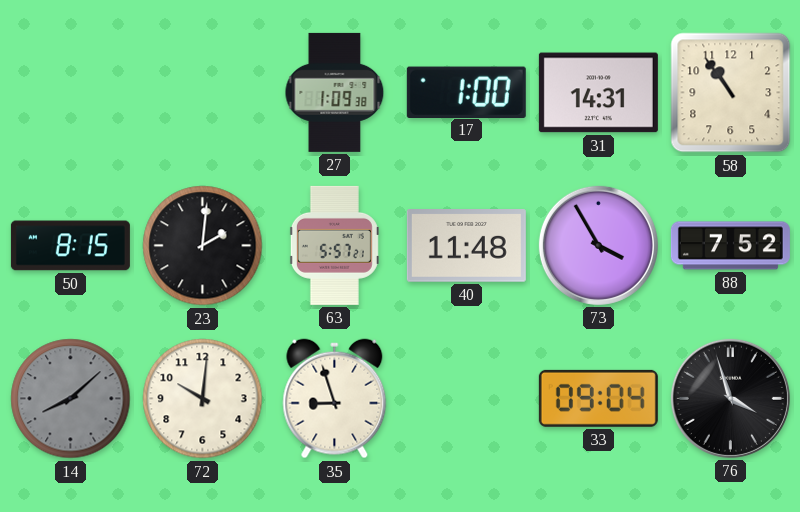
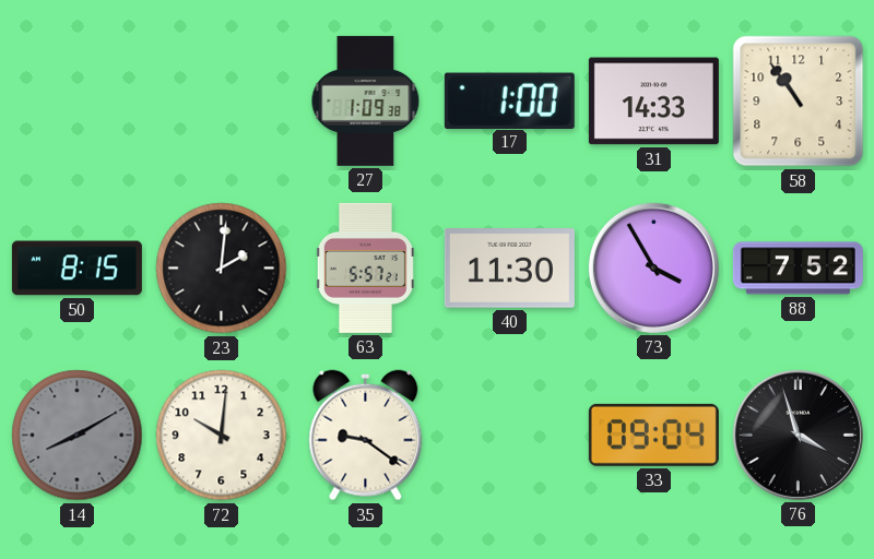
31: 14:31 -> 14:33
40: 11:48 -> 11:30
14: 8:08 -> 8:10
35: 8:57 -> 9:21
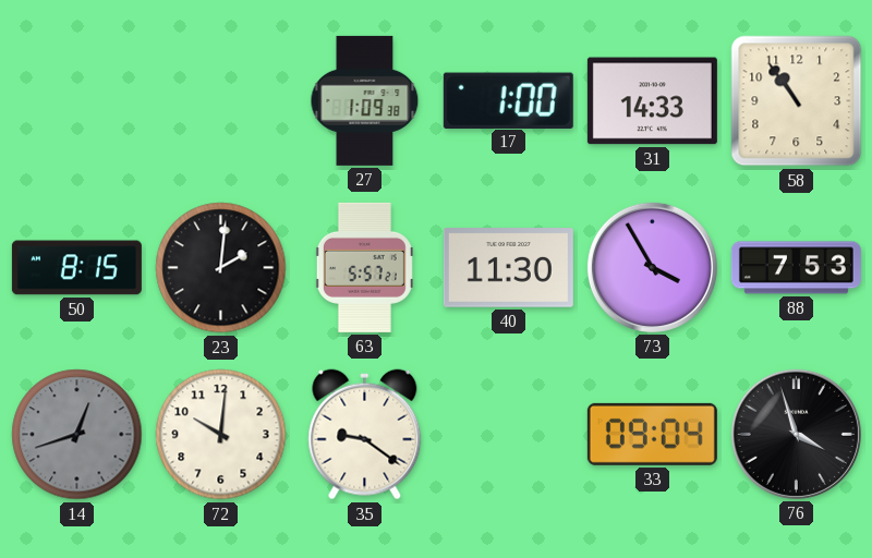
88: 7:52 -> 7:53
14: 8:10 -> 12:42
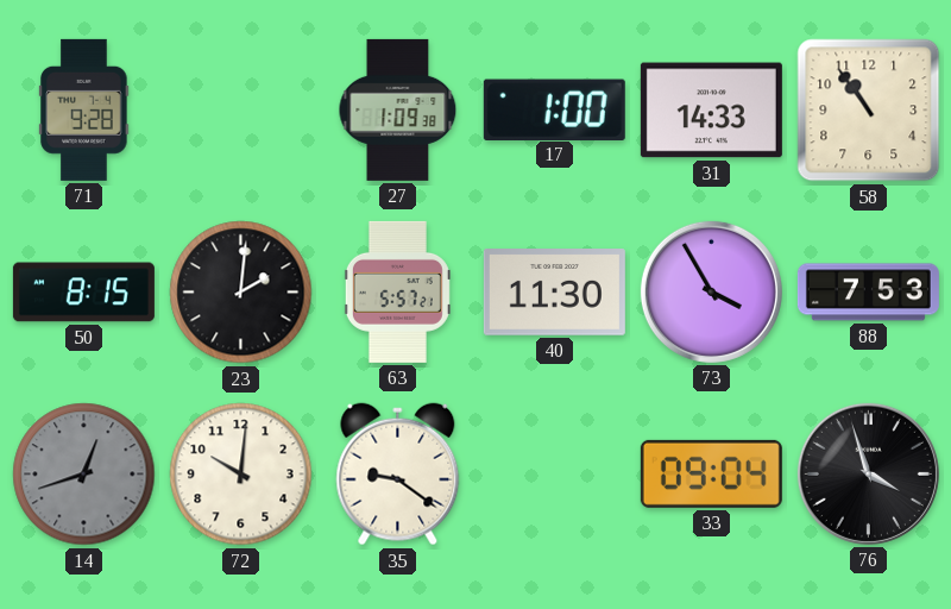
71: none -> 9:28
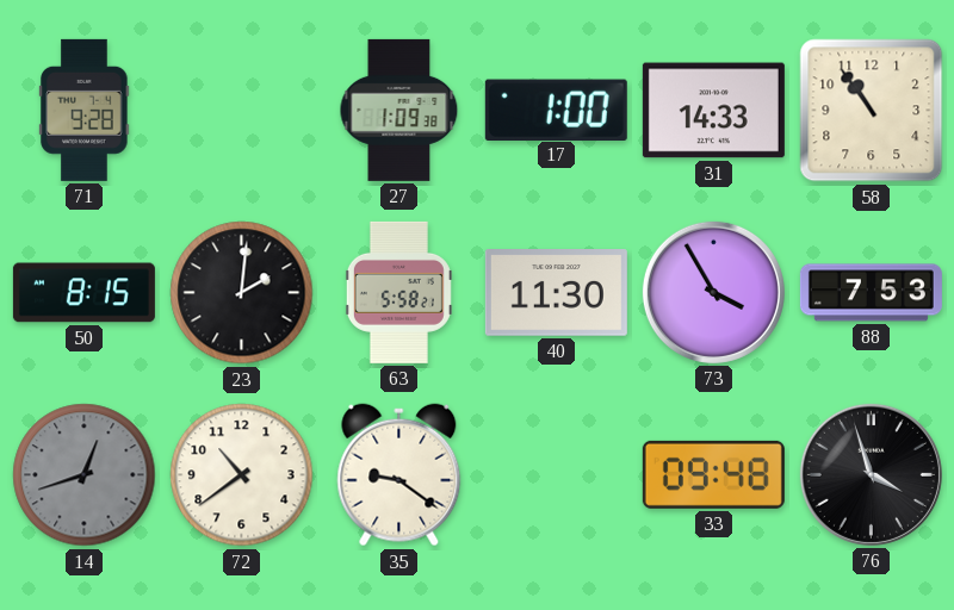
63: 5:57 -> 5:58
72: 10:01 -> 10:39
33: 09:04 -> 09:48
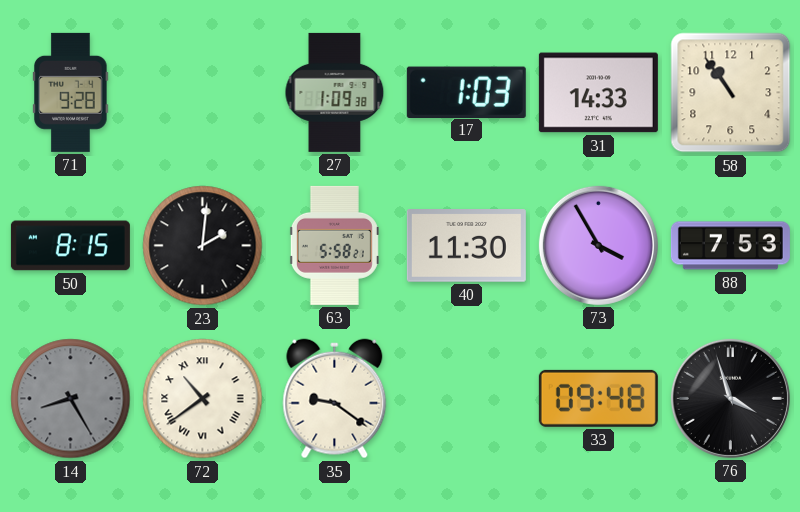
17: 1:00 -> 1:03
14: 12:42 -> 8:25
72 numerals: Arabic -> Roman
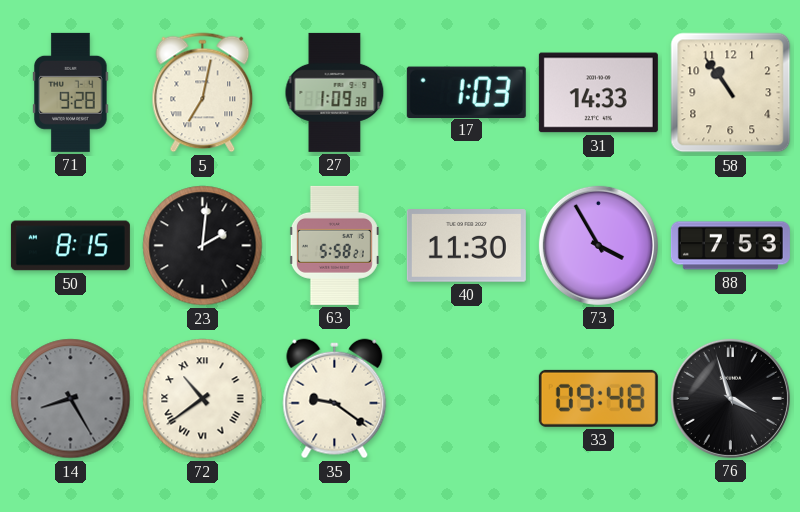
5: none -> 7:02
